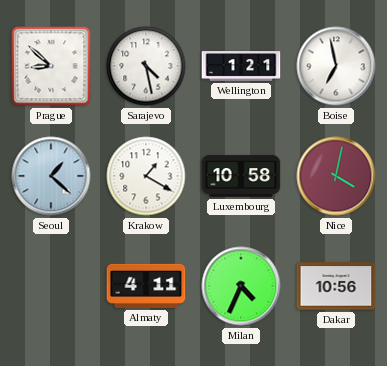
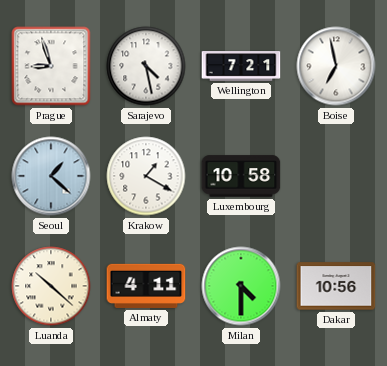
Prague: 8:52 -> 8:57
Wellington: 1:21 -> 7:21
Nice: 4:02 -> none
Luanda: none -> 10:22
Milan: 4:34 -> 4:30
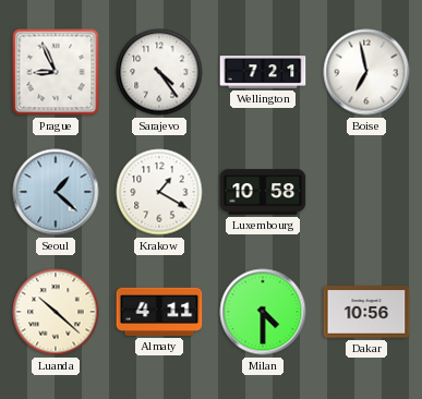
Prague: 8:57 -> 8:56
Sarajevo: 4:28 -> 4:24
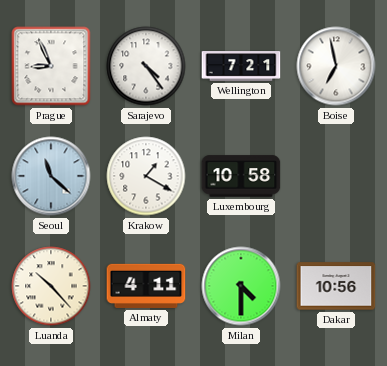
Seoul: 1:22 -> 11:22
Luanda: 10:22 -> 10:23
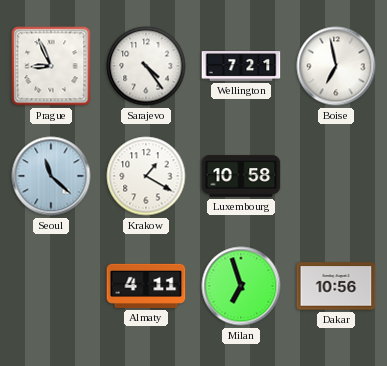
Luanda: 10:23 -> none
Milan: 4:30 -> 6:57
